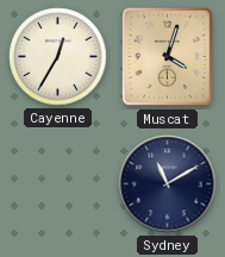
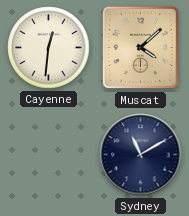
Cayenne: 12:35 -> 12:31
Muscat: 4:03 -> 4:08
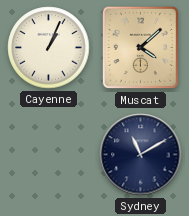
Cayenne: 12:31 -> 1:04
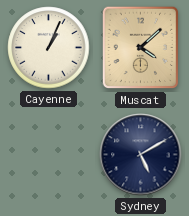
Sydney: 11:10 -> 5:10
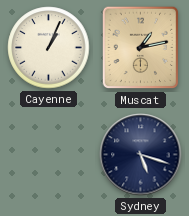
Muscat: 4:08 -> 1:13
Sydney: 5:10 -> 5:18
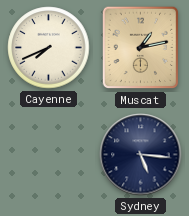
Cayenne: 1:04 -> 7:41
Sydney: 5:18 -> 5:16
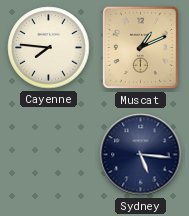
Cayenne: 7:41 -> 7:46
Muscat: 1:13 -> 1:11
